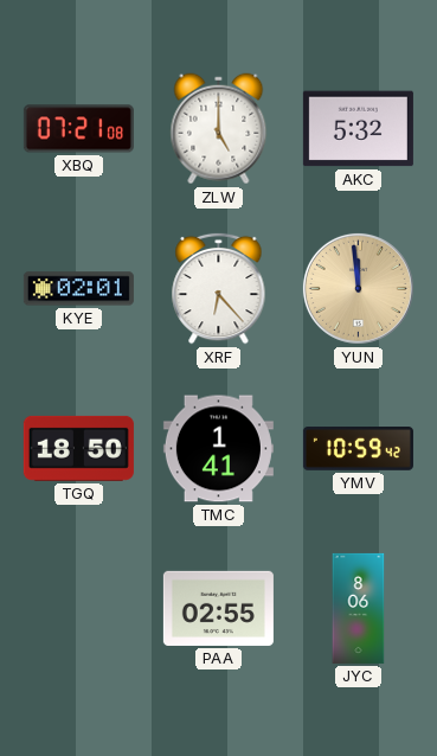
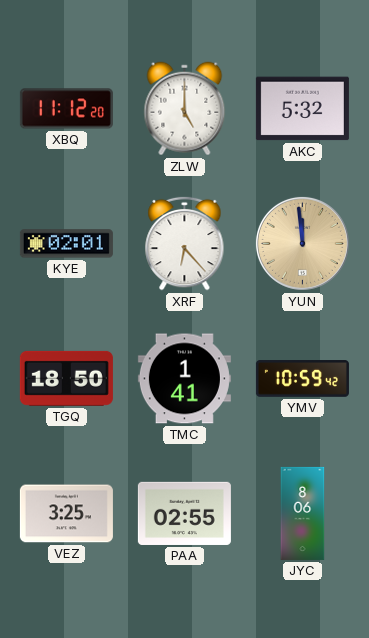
XBQ: 07:21 -> 11:12
VEZ: none -> 3:25
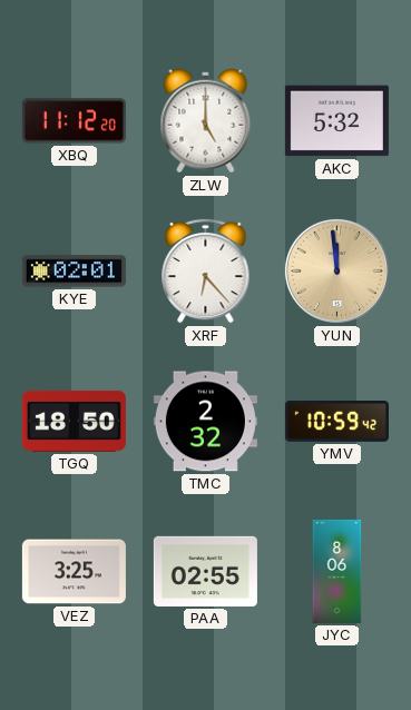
TMC: 1:41 -> 2:32
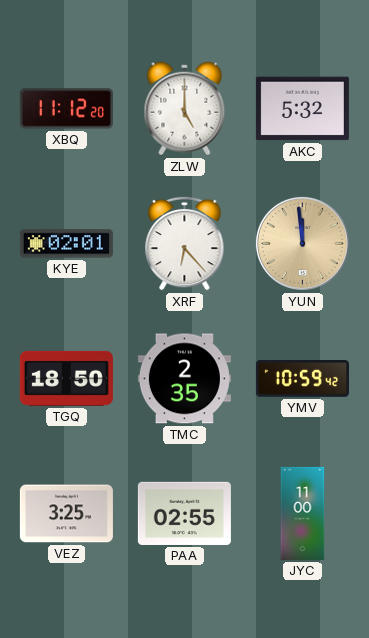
TMC: 2:32 -> 2:35
JYC: 8:06 -> 11:00
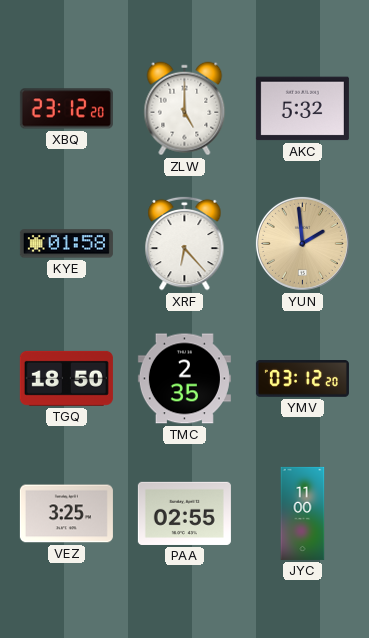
XBQ: 11:12 -> 23:12
KYE: 02:01 -> 01:58
YUN: 11:59 -> 1:59
YMV: 10:59 -> 03:12
